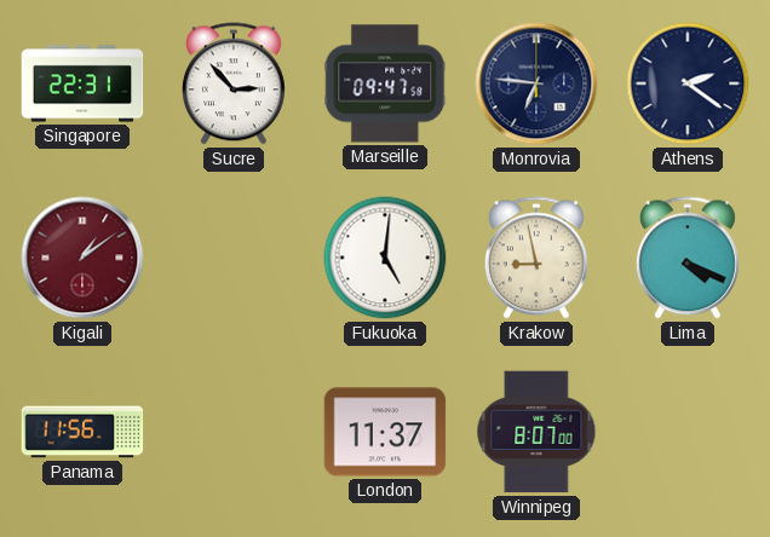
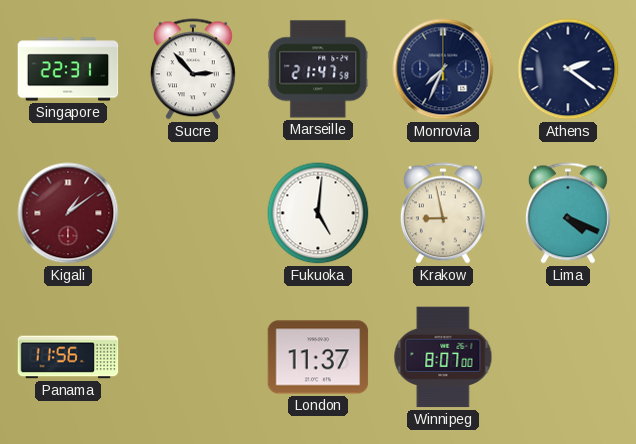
Marseille: 09:47 -> 21:47
Monrovia: 6:46 -> 7:34
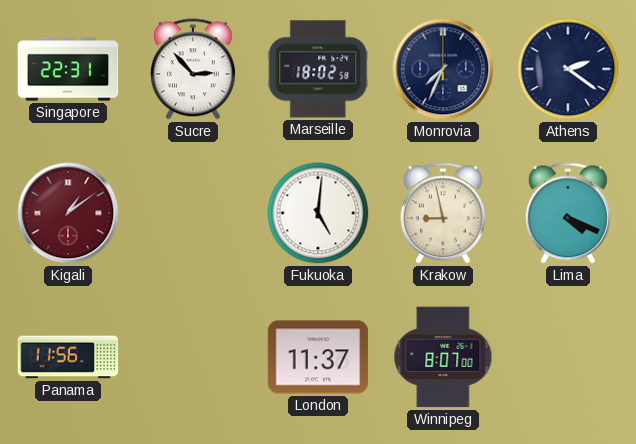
Marseille: 21:47 -> 18:02
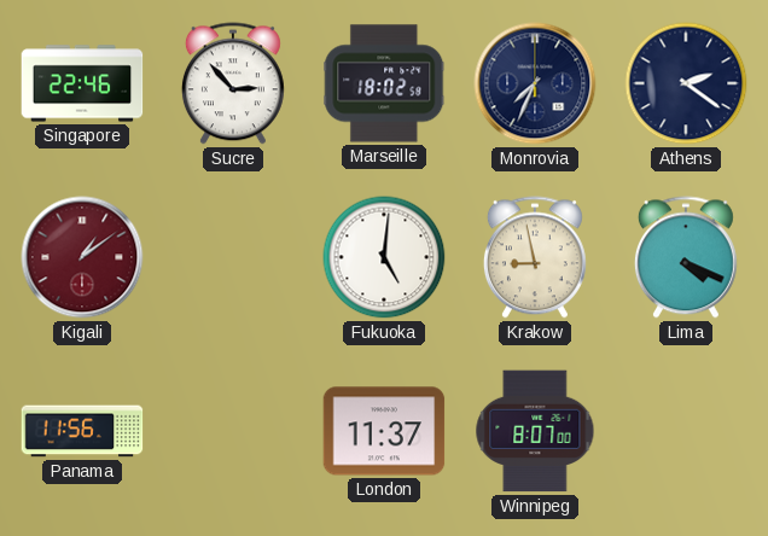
Singapore: 22:31 -> 22:46
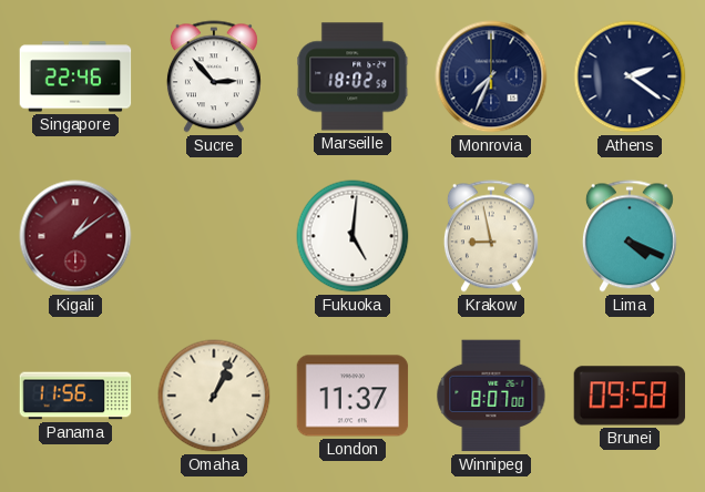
Omaha: none -> 1:04
Brunei: none -> 09:58
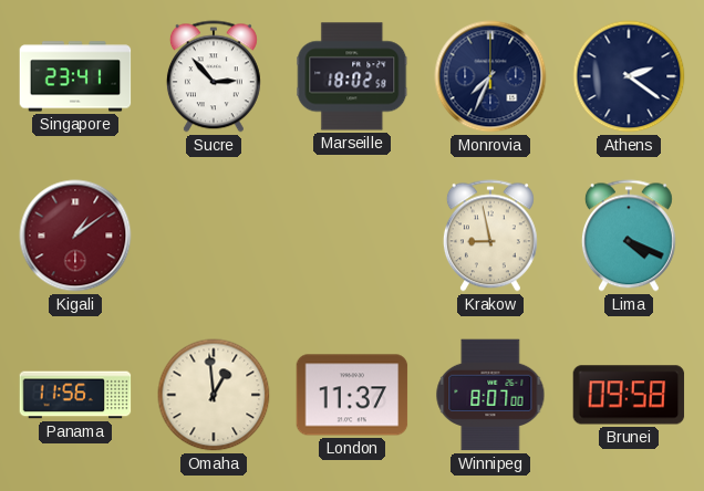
Singapore: 22:46 -> 23:41
Fukuoka: 5:01 -> none
Omaha: 1:04 -> 12:59
